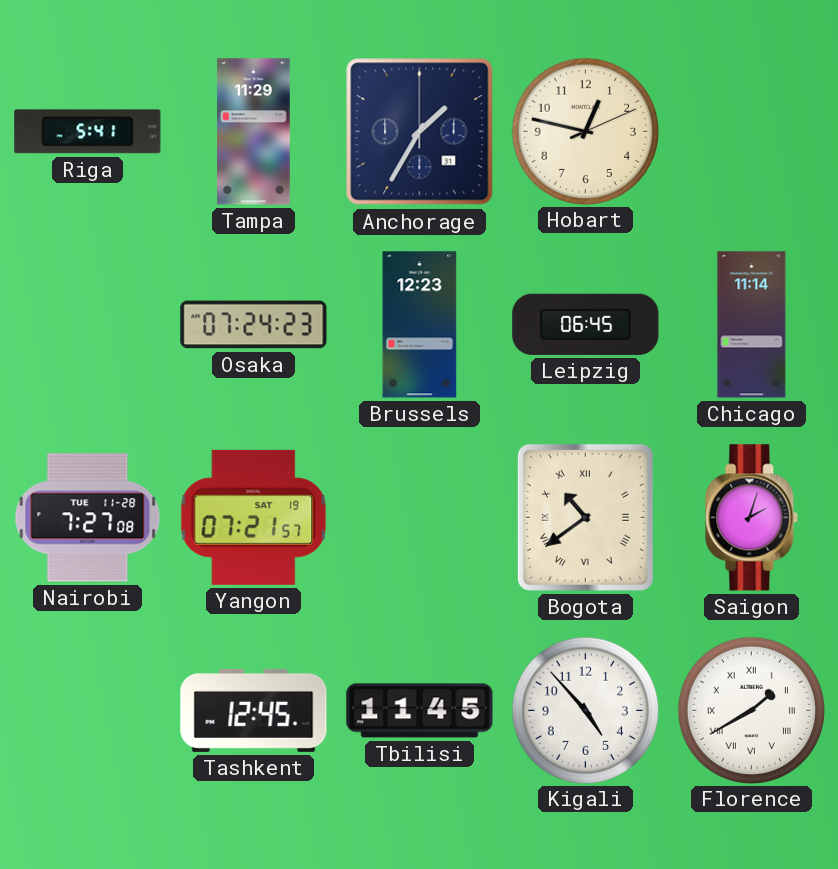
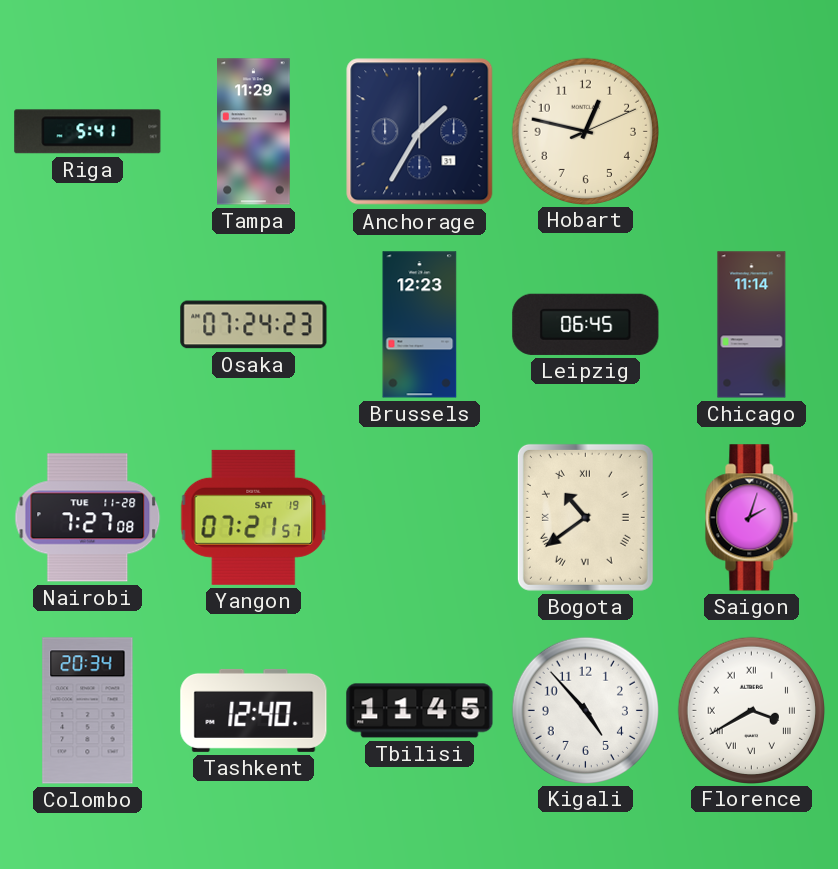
Colombo: none -> 20:34
Tashkent: 12:45 -> 12:40
Florence: 1:40 -> 3:40
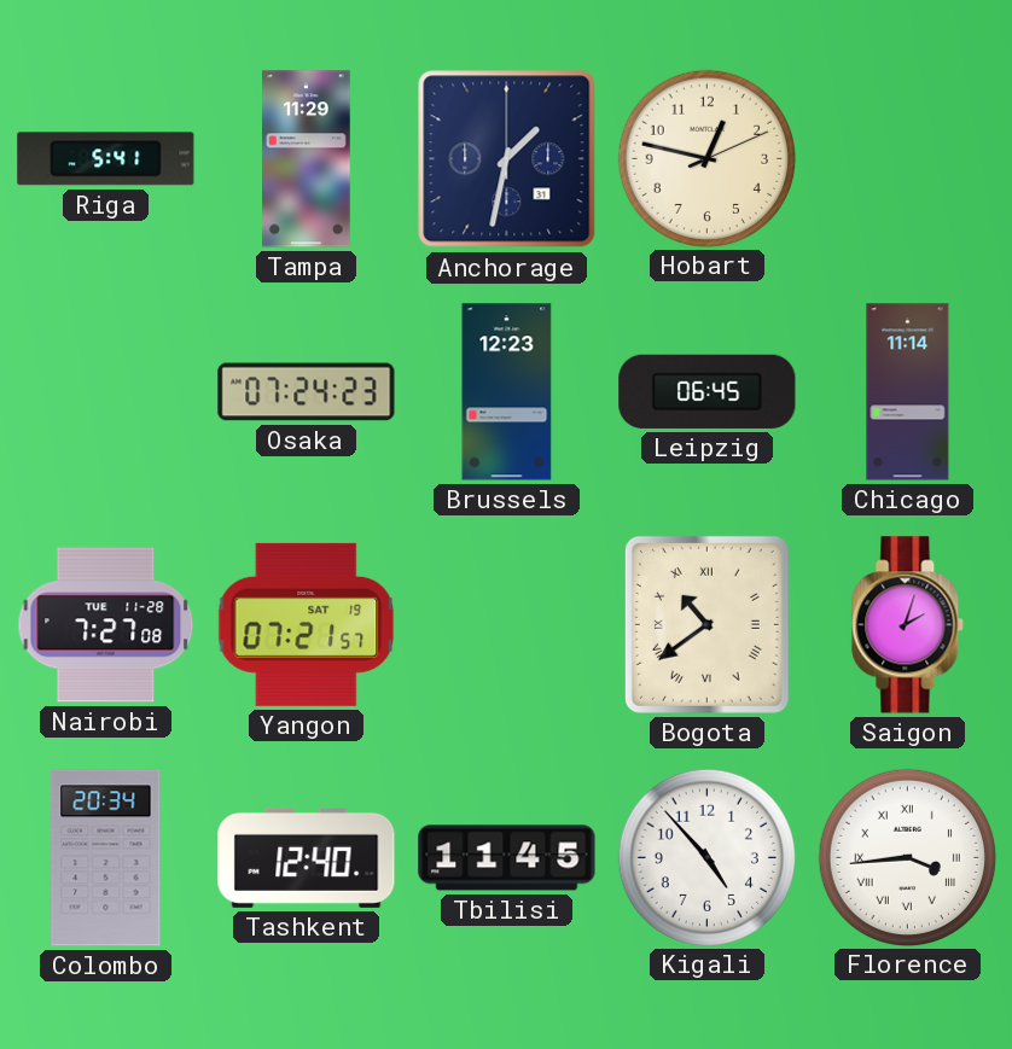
Anchorage: 1:35 -> 1:32
Florence: 3:40 -> 3:44
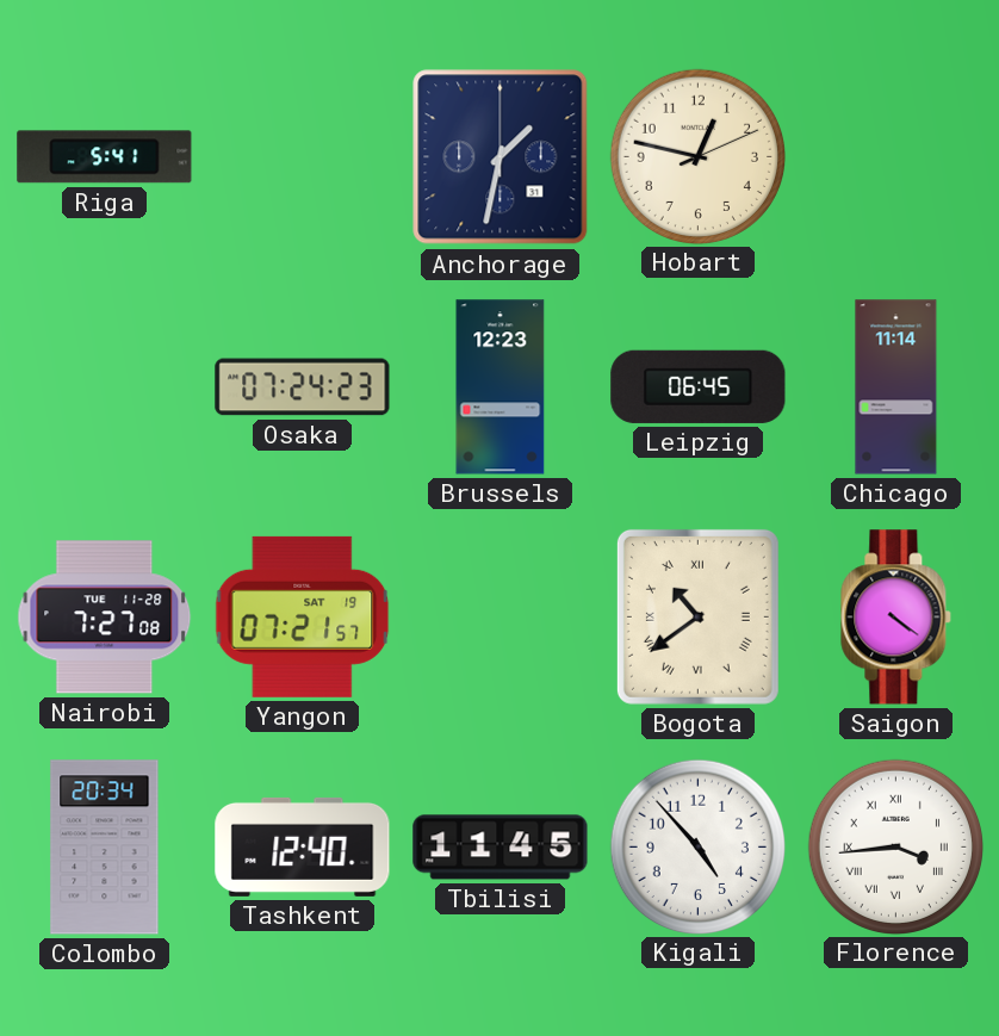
Tampa: 11:29 -> none
Saigon: 2:03 -> 4:21
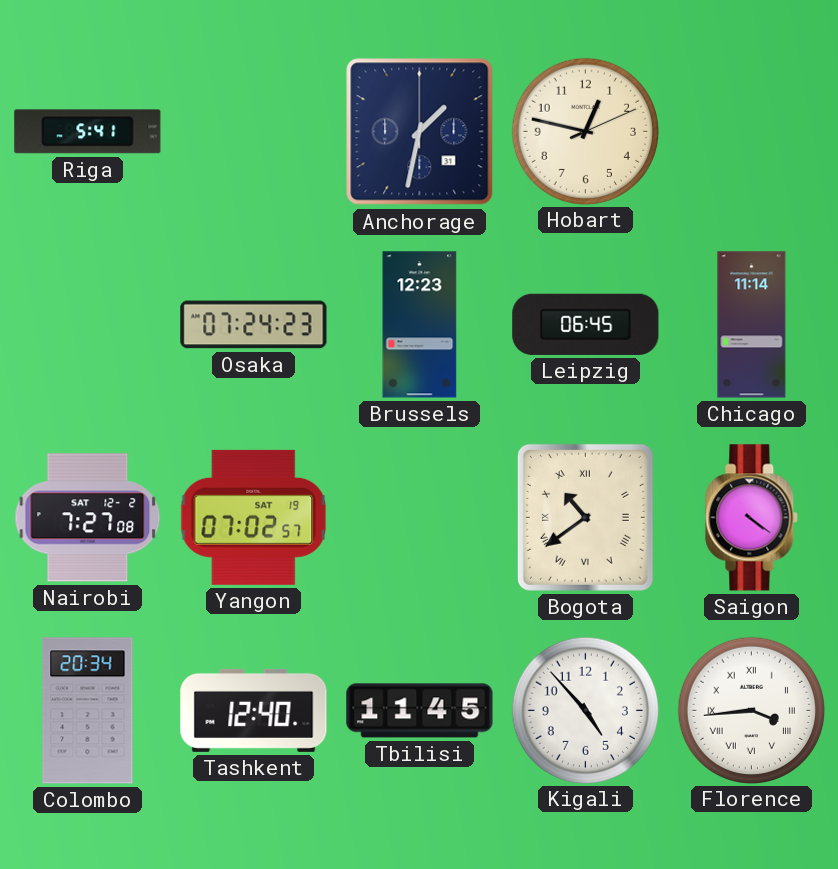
Nairobi date: TUE 11-28 -> SAT 12-2
Yangon: 07:21 -> 07:02
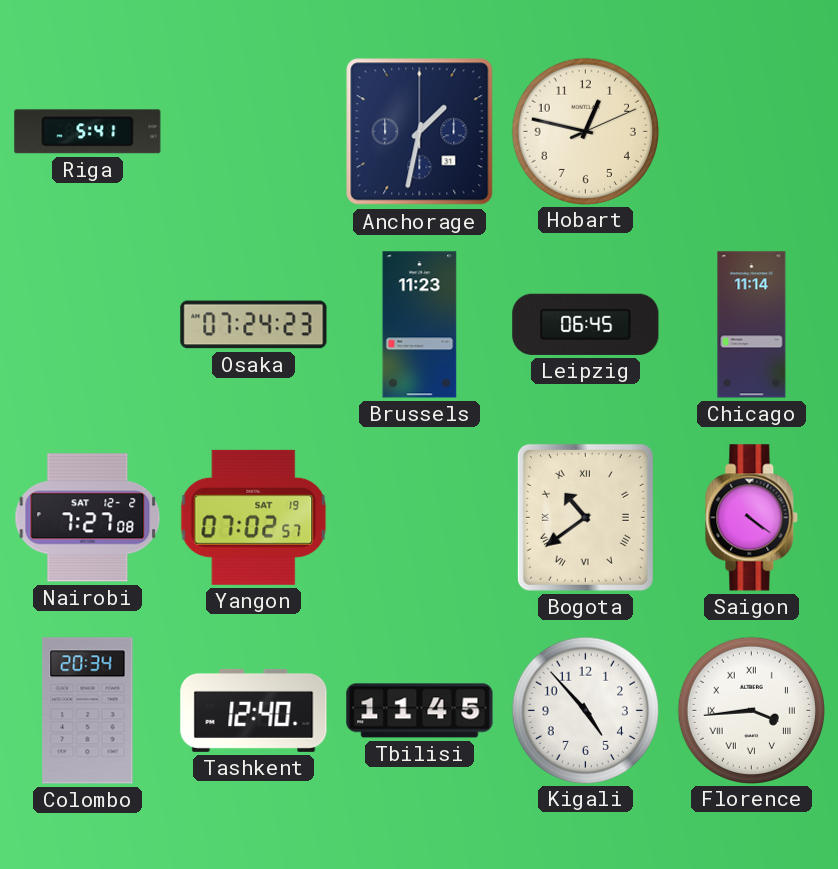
Brussels: 12:23 -> 11:23
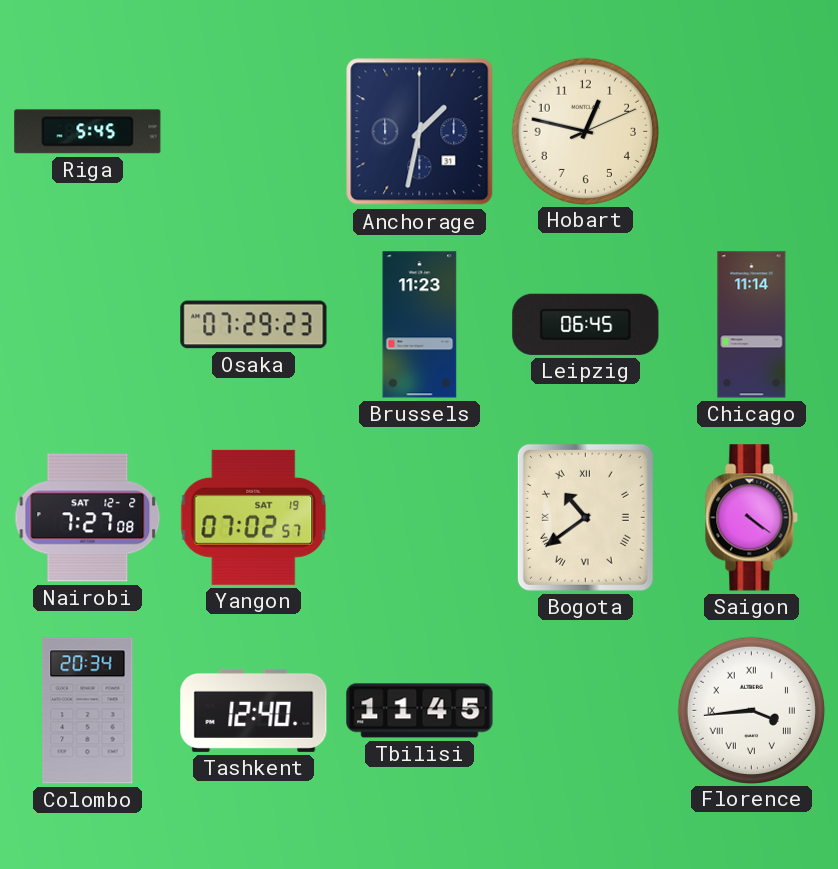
Riga: 5:41 -> 5:45
Osaka: 07:24 -> 07:29
Kigali: 4:53 -> none
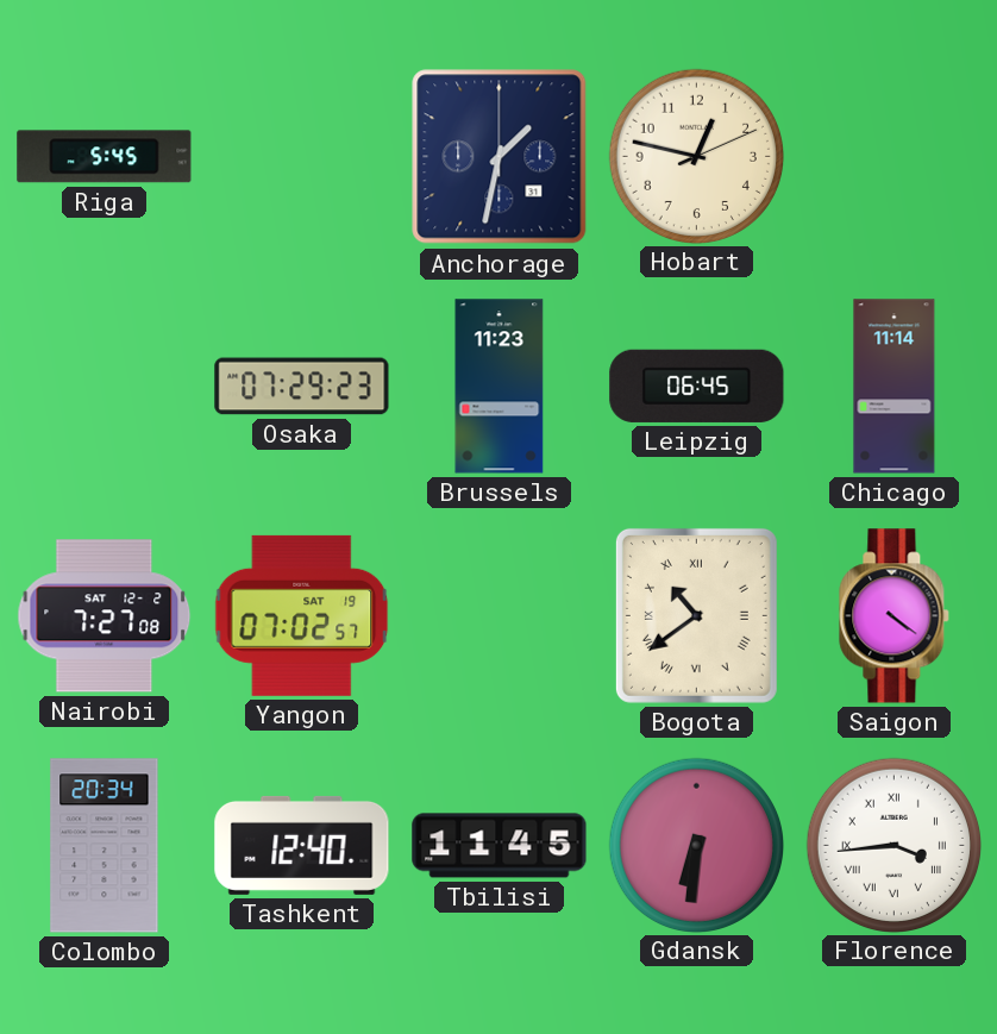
Gdansk: none -> 6:31
